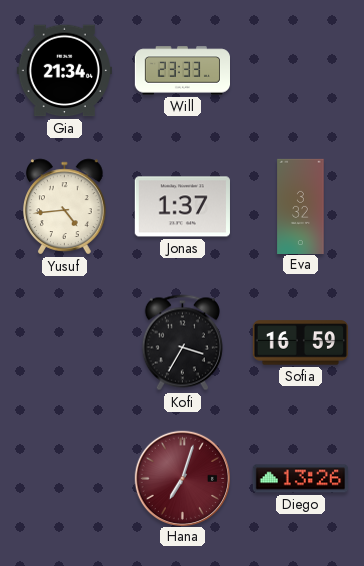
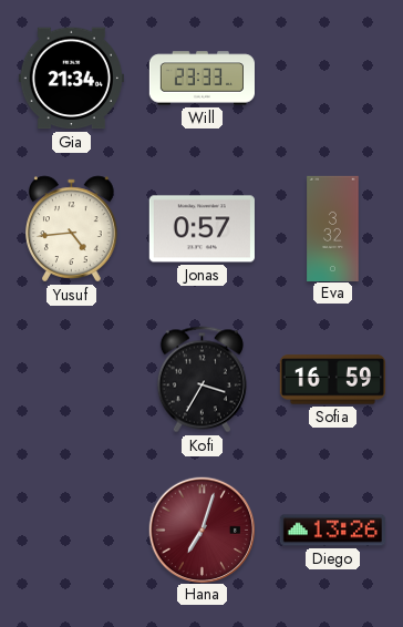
Jonas: 1:37 -> 0:57
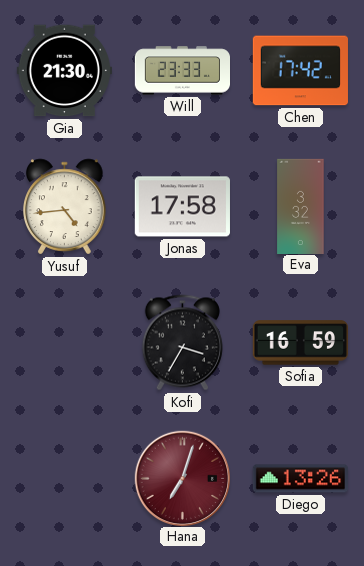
Gia: 21:34 -> 21:30
Chen: none -> 17:42
Jonas: 0:57 -> 17:58
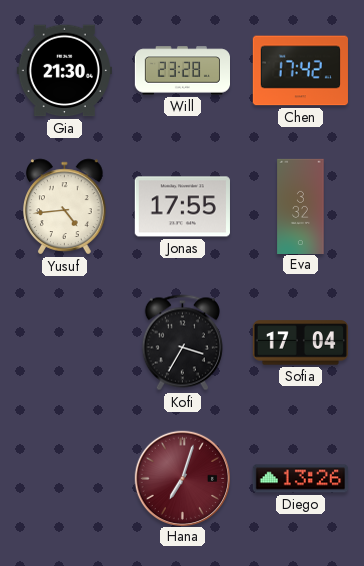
Will: 23:33 -> 23:28
Jonas: 17:58 -> 17:55
Sofia: 16:59 -> 17:04
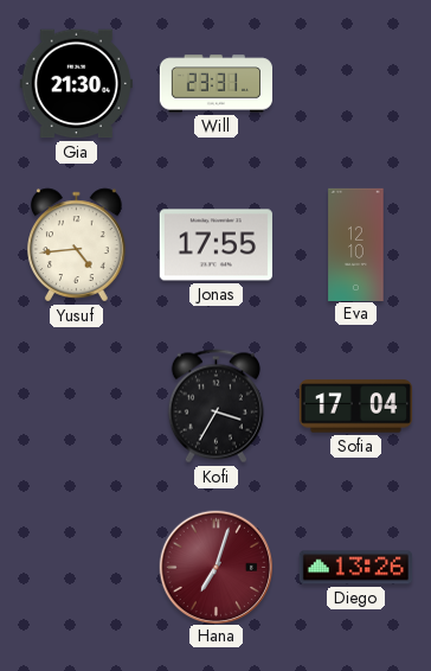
Will: 23:28 -> 23:31
Chen: 17:42 -> none
Eva: 3:32 -> 12:10
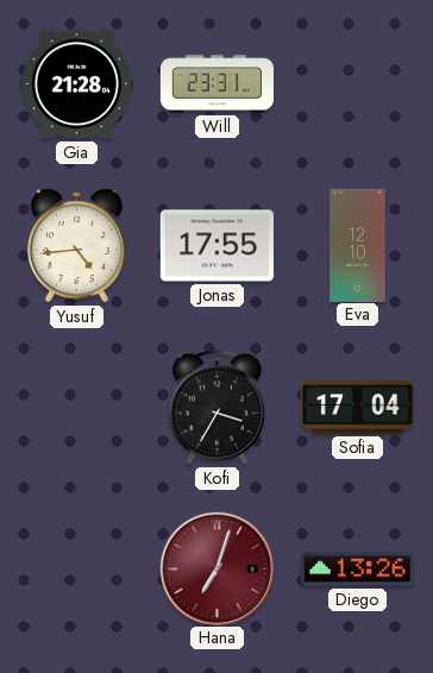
Gia: 21:30 -> 21:28
